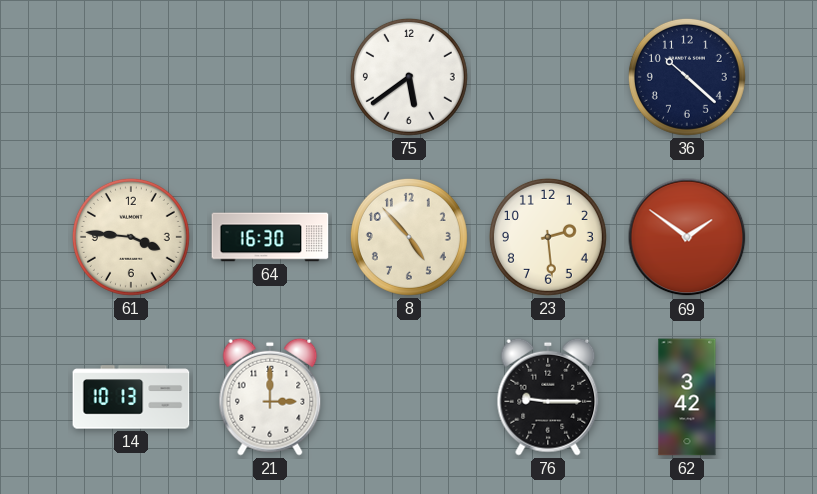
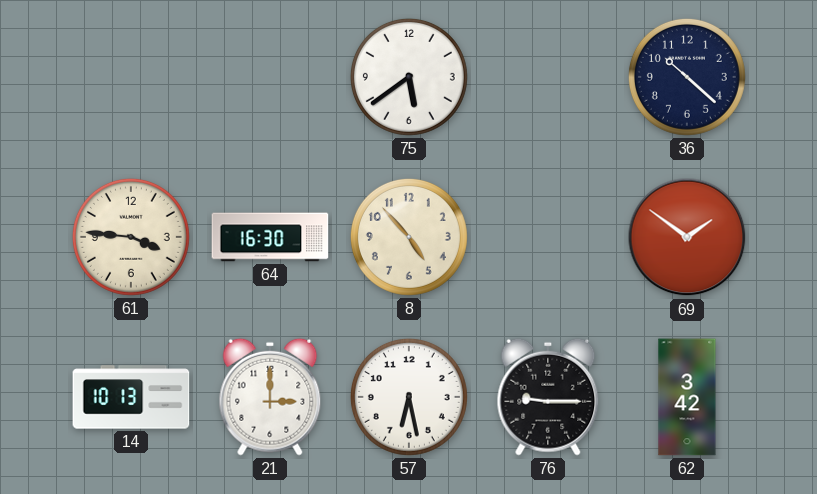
23: 2:29 -> none
57: none -> 6:28
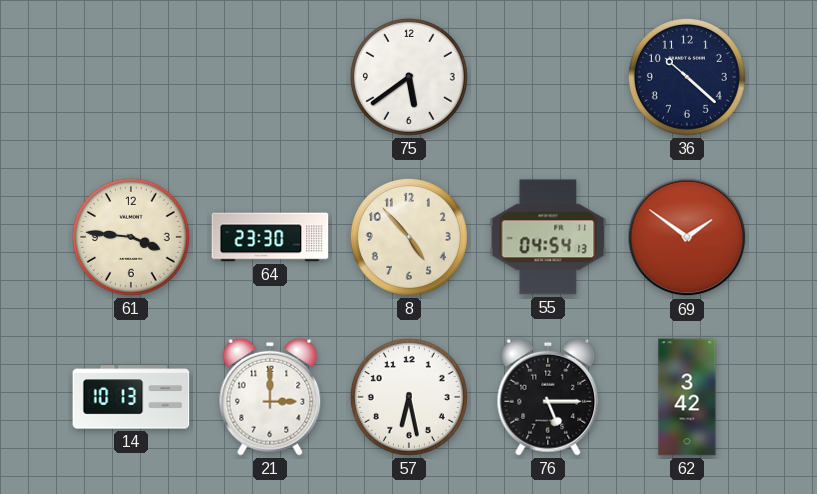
64: 16:30 -> 23:30
55: none -> 04:54
76: 9:15 -> 5:15
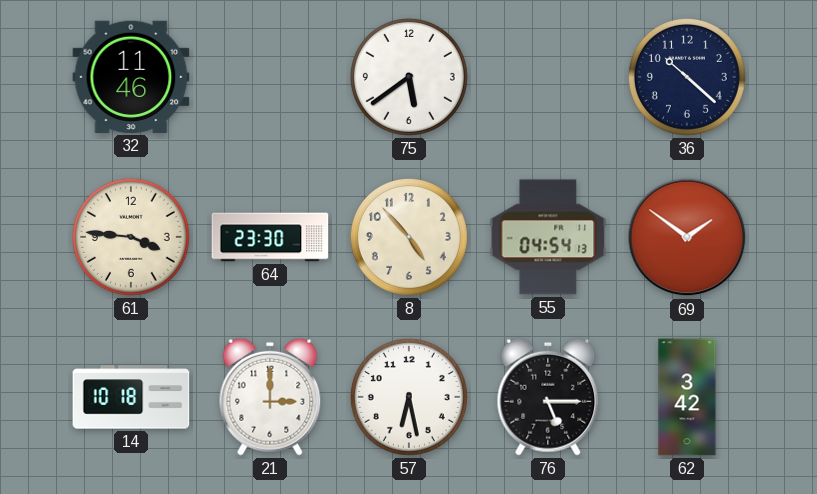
32: none -> 11:46
14: 10:13 -> 10:18
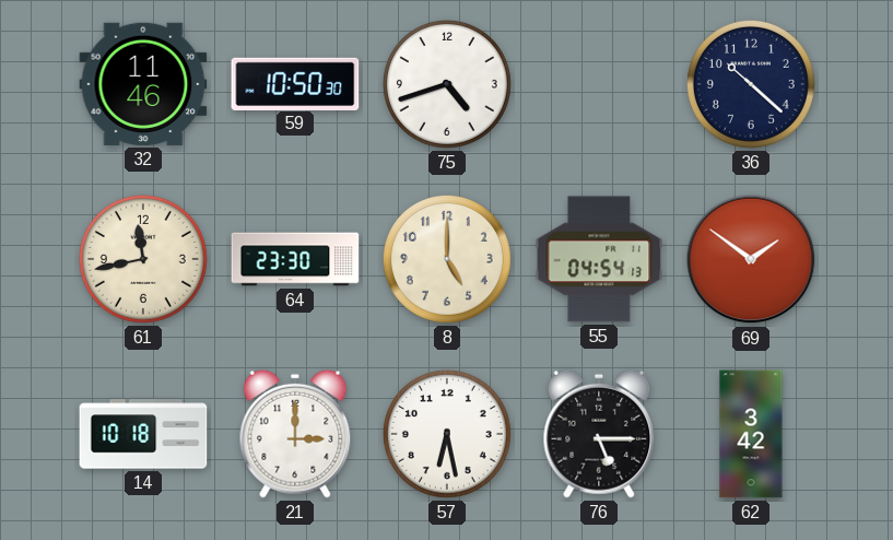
59: none -> 10:50
75: 5:39 -> 4:42
61: 3:46 -> 11:43
8: 4:53 -> 5:00
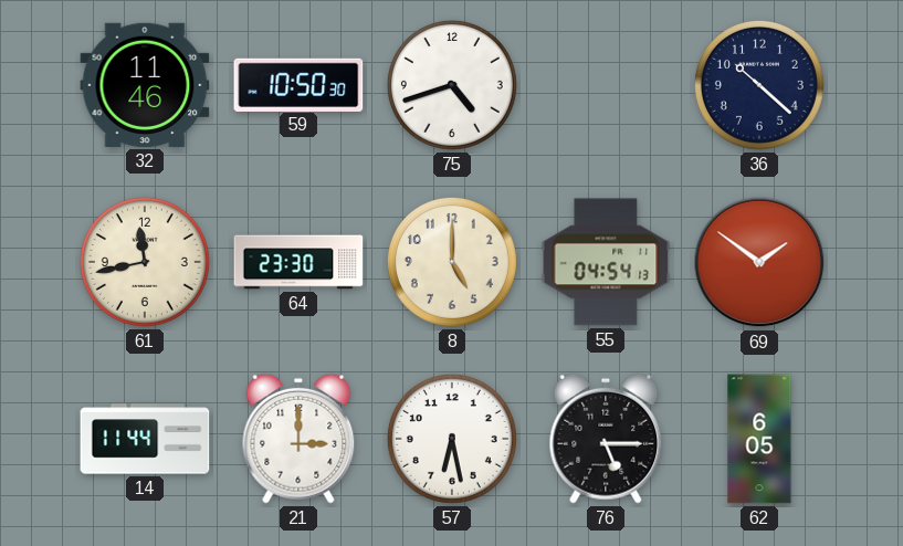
14: 10:18 -> 11:44
62: 3:42 -> 6:05
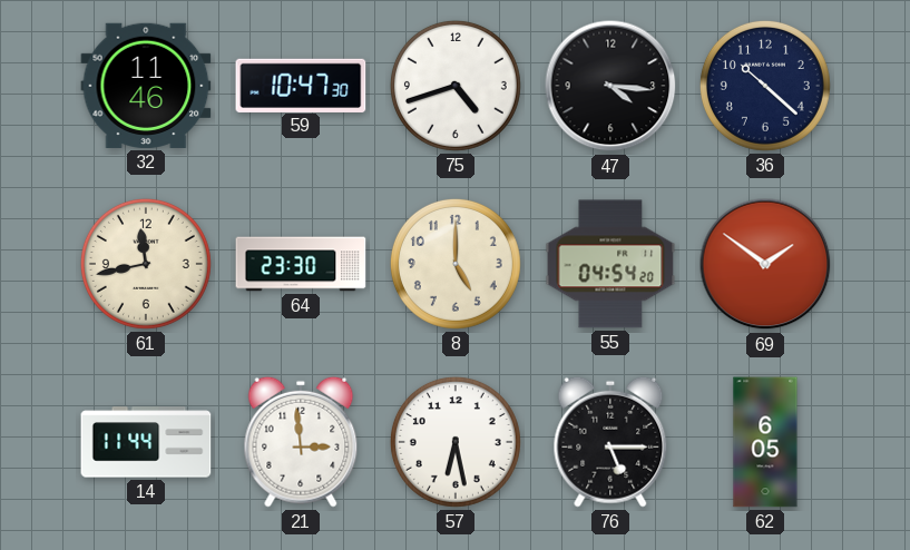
59: 10:50 -> 10:47
47: none -> 4:16
55: 04:54:13 -> 04:54:20
21: 3:00 -> 2:59
